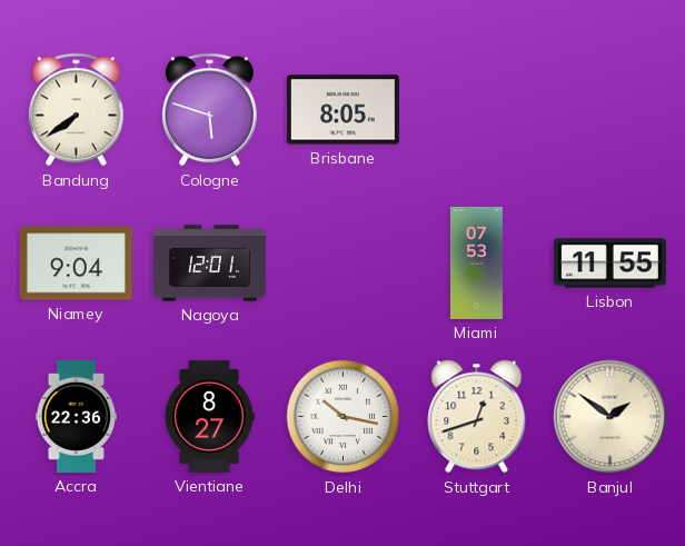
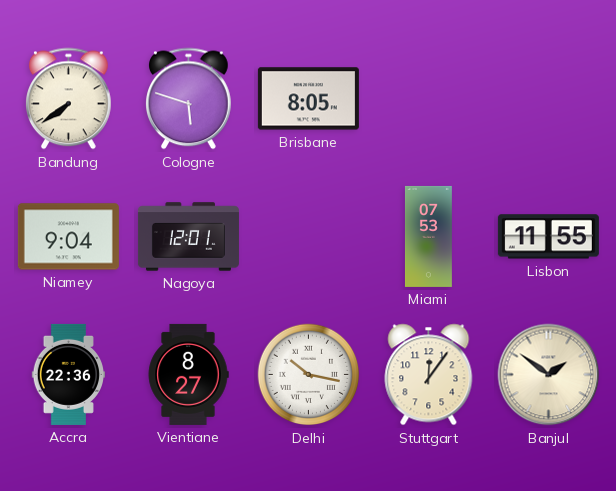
Stuttgart: 12:42 -> 12:06
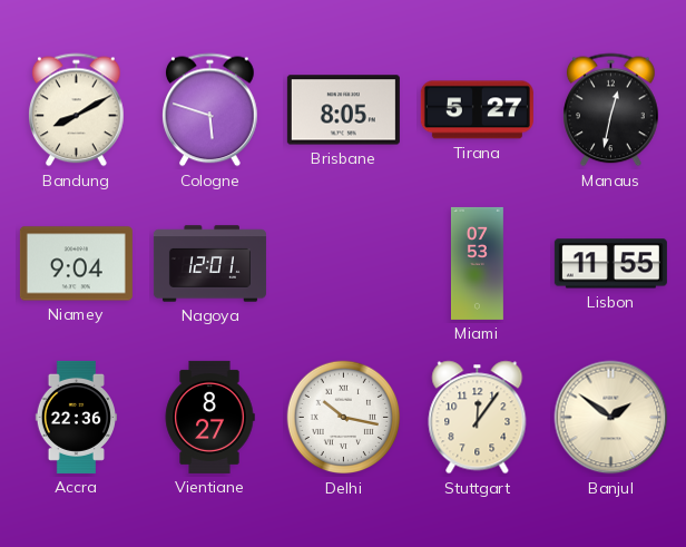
Bandung: 7:39 -> 8:10
Tirana: none -> 5:27
Manaus: none -> 12:32
